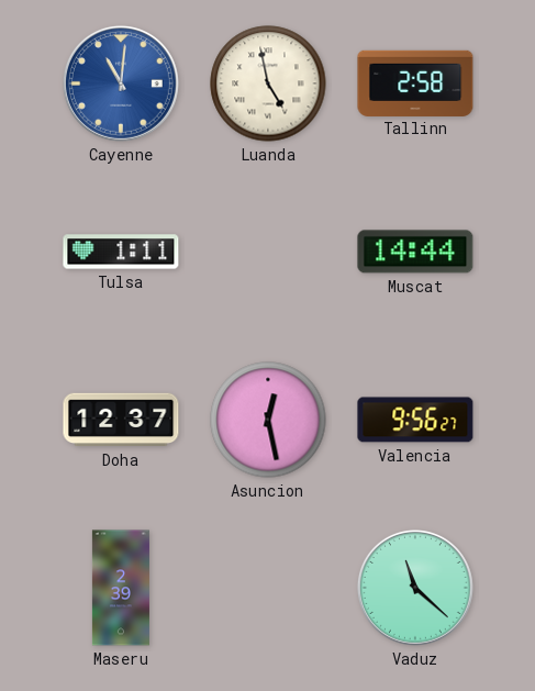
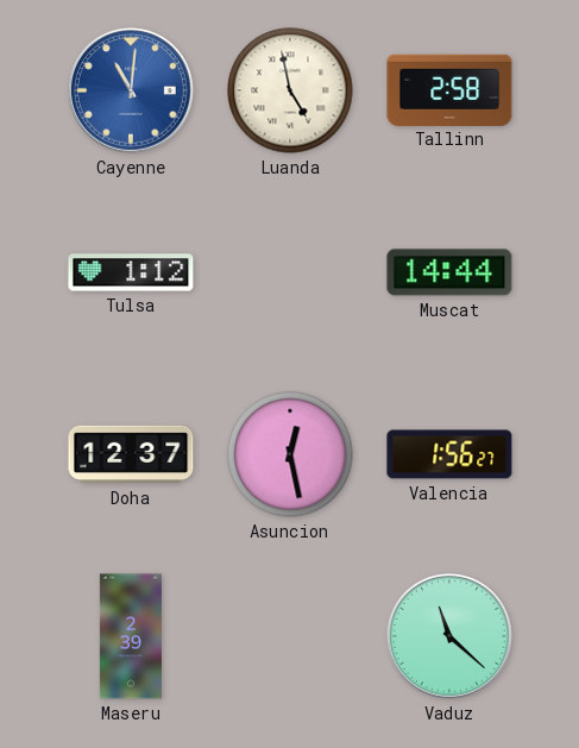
Tulsa: 1:11 -> 1:12
Valencia: 9:56 -> 1:56
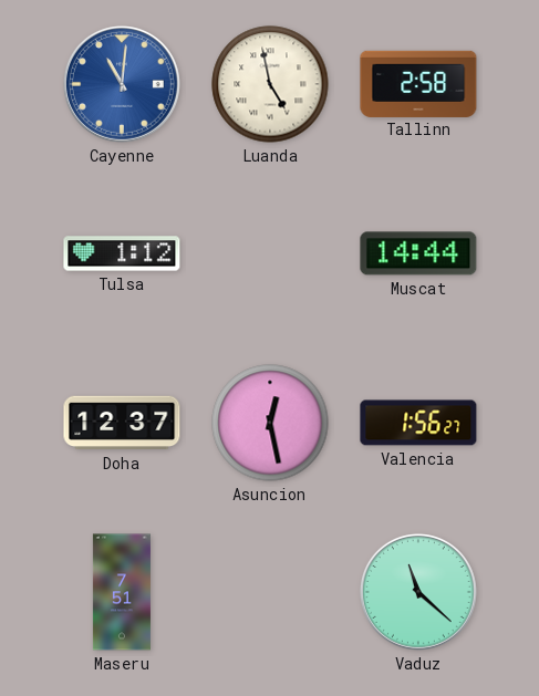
Maseru: 2:39 -> 7:51
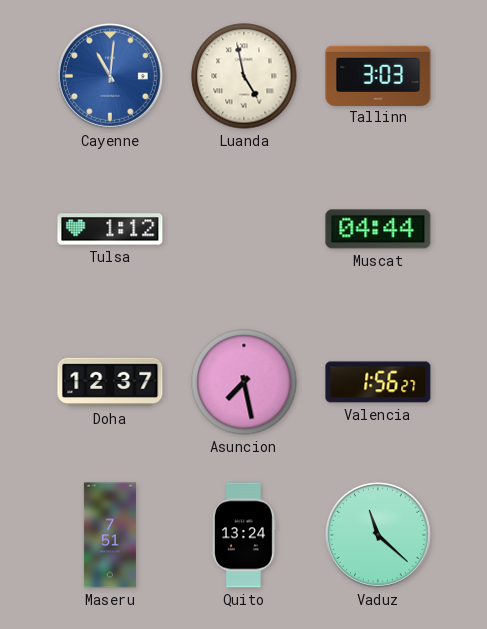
Tallinn: 2:58 -> 3:03
Muscat: 14:44 -> 04:44
Asuncion: 12:28 -> 7:28
Quito: none -> 13:24
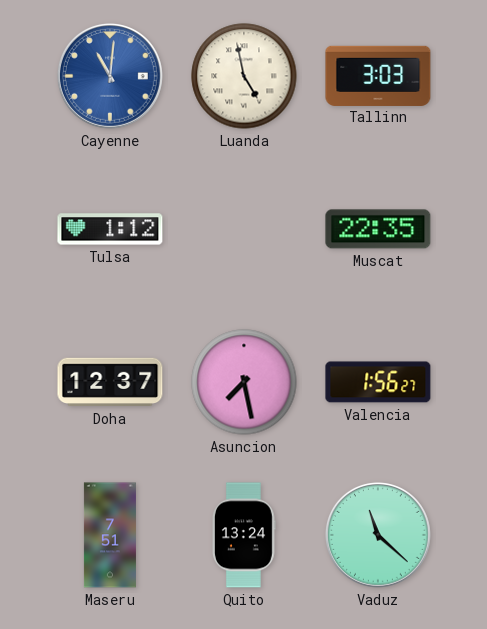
Muscat: 04:44 -> 22:35
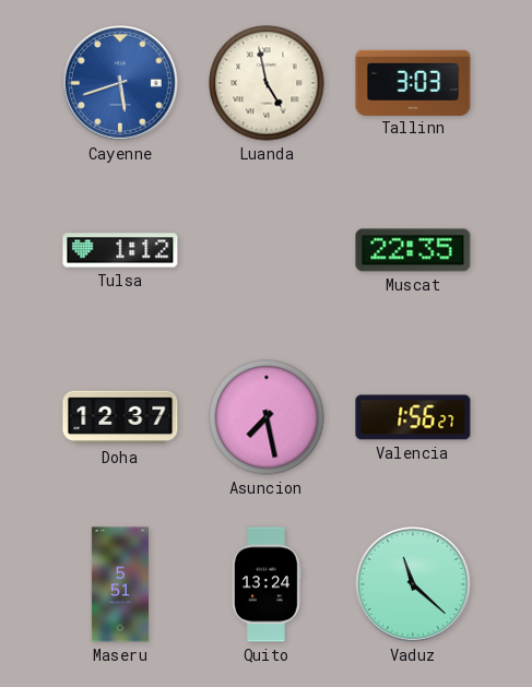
Cayenne: 11:01 -> 5:42
Maseru: 7:51 -> 5:51
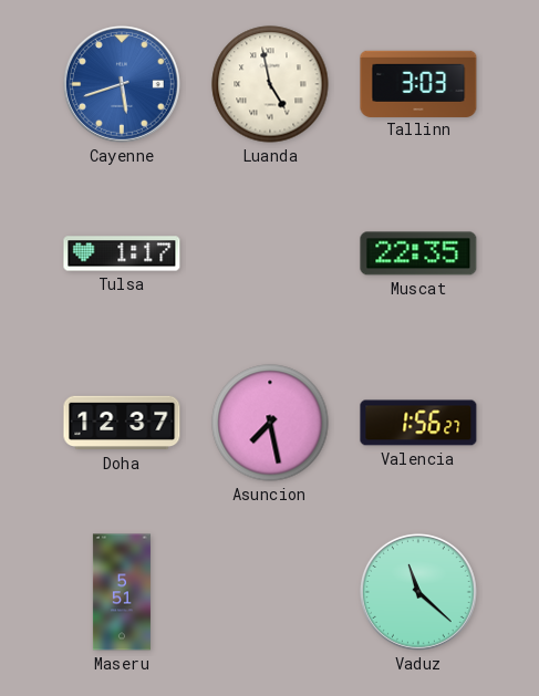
Tulsa: 1:12 -> 1:17
Quito: 13:24 -> none
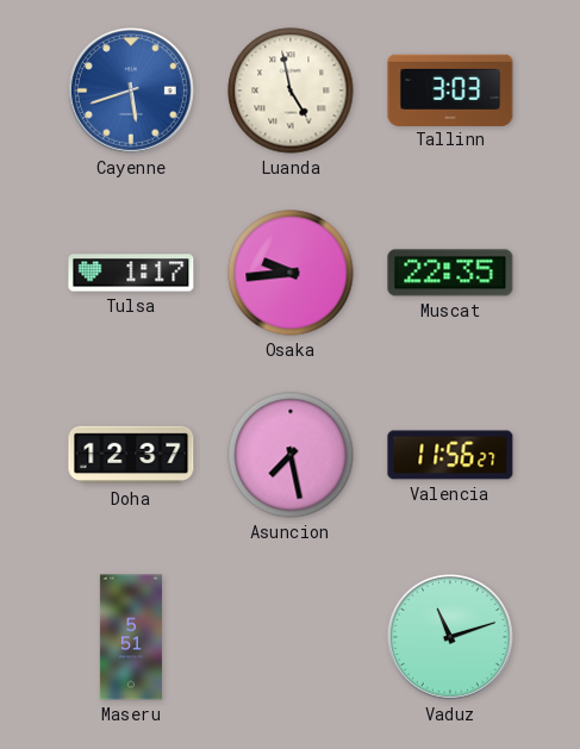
Osaka: none -> 9:44
Valencia: 1:56 -> 11:56
Vaduz: 11:22 -> 11:12
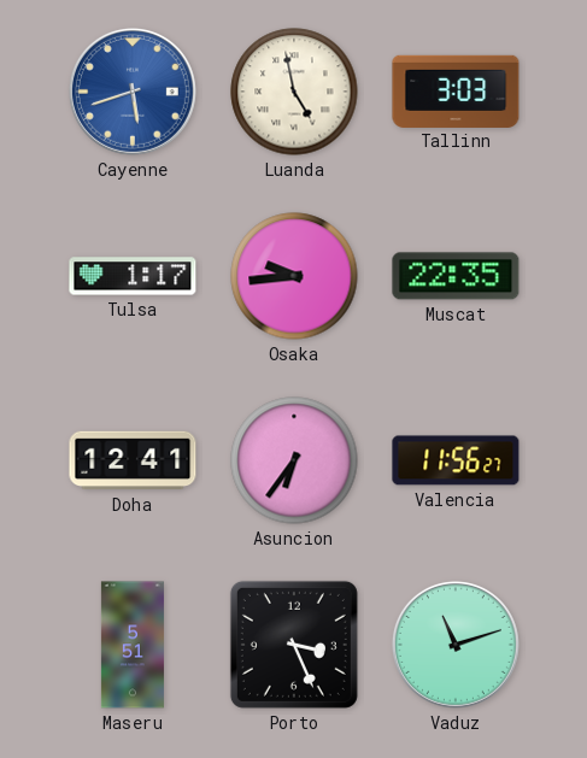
Doha: 12:37 -> 12:41
Asuncion: 7:28 -> 6:36
Porto: none -> 3:26
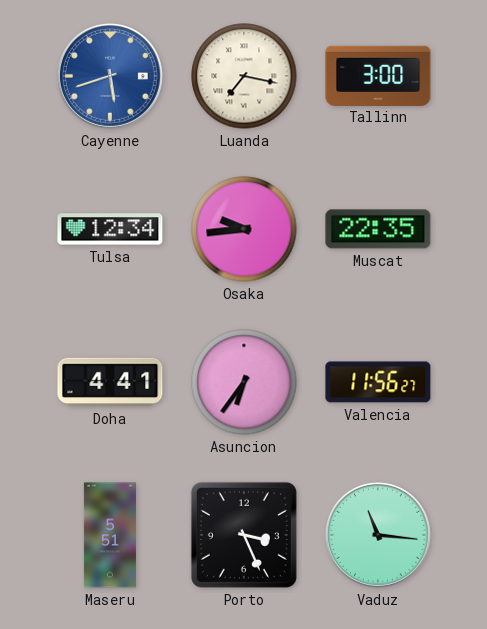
Luanda: 4:58 -> 7:17
Tallinn: 3:03 -> 3:00
Tulsa: 1:17 -> 12:34
Doha: 12:41 -> 4:41
Vaduz: 11:12 -> 11:16
